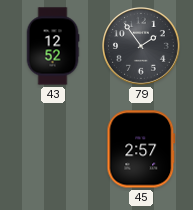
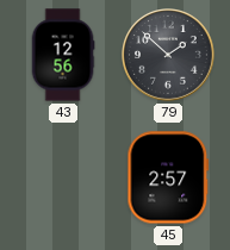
43: 12:52 -> 12:56
79: 1:54 -> 1:52
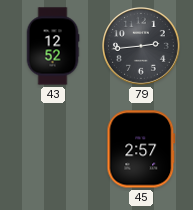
43: 12:56 -> 12:52
79: 1:52 -> 2:44
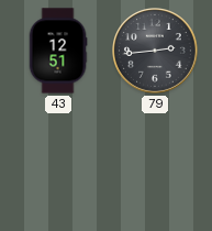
43: 12:52 -> 12:51
45: 2:57 -> none
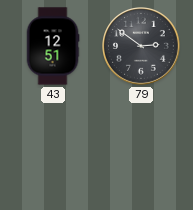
79: 2:44 -> 2:51
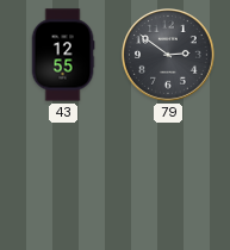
43: 12:51 -> 12:55
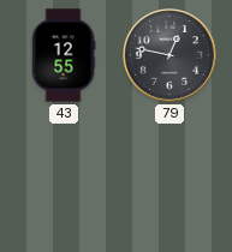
79: 2:51 -> 12:47
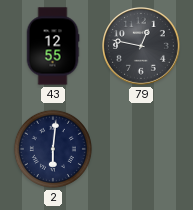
2: none -> 6:01
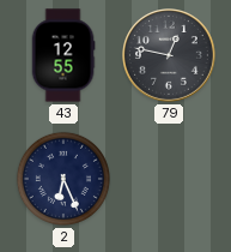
2: 6:01 -> 6:26
